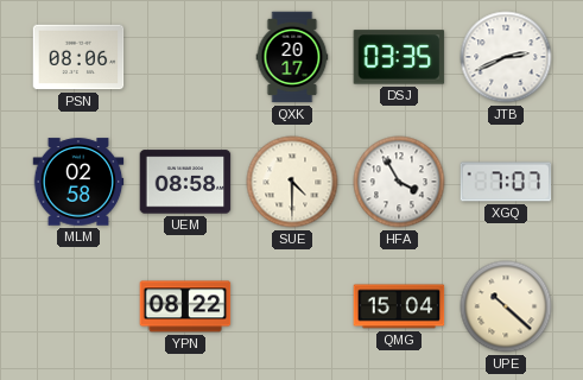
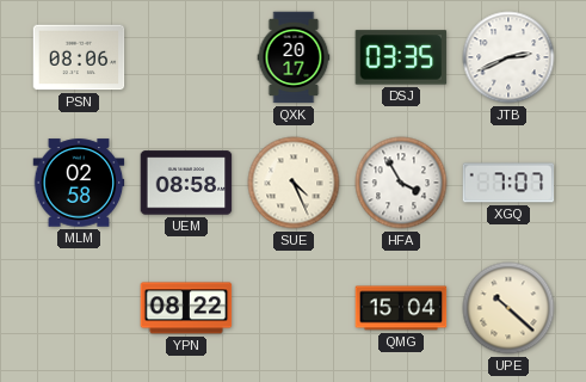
SUE: 4:30 -> 4:26
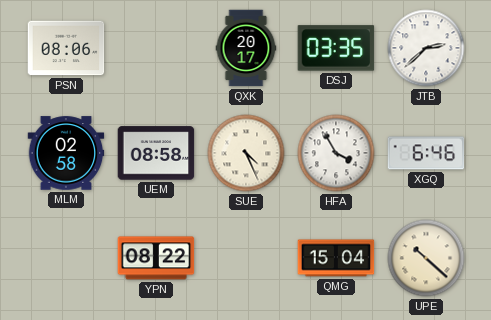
JTB: 2:41 -> 2:38
XGQ: 7:07 -> 6:46
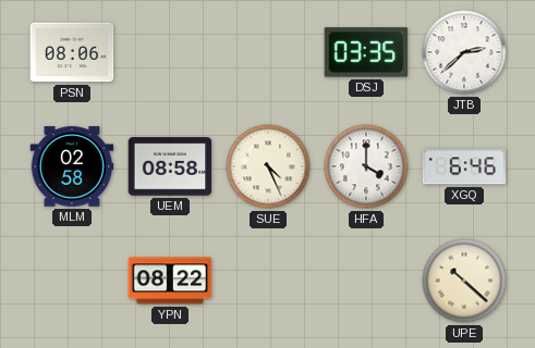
QXK: 20:17 -> none
HFA: 3:55 -> 4:00
QMG: 15:04 -> none
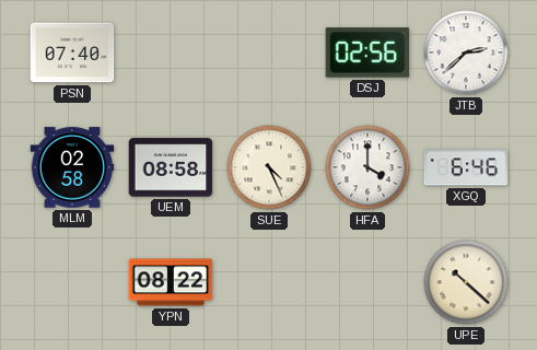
PSN: 08:06 -> 07:40
DSJ: 03:35 -> 02:56
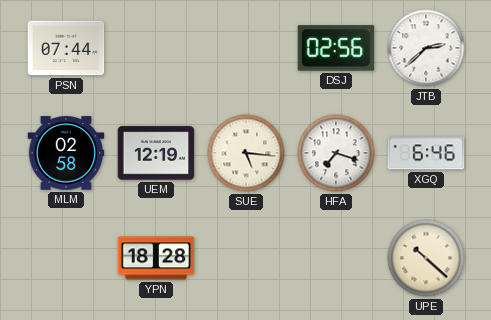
PSN: 07:40 -> 07:44
UEM: 08:58 -> 12:19
SUE: 4:26 -> 5:16
HFA: 4:00 -> 7:18
YPN: 08:22 -> 18:28
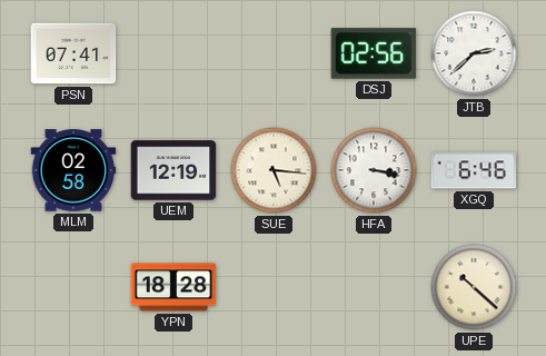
PSN: 07:44 -> 07:41
HFA: 7:18 -> 3:17
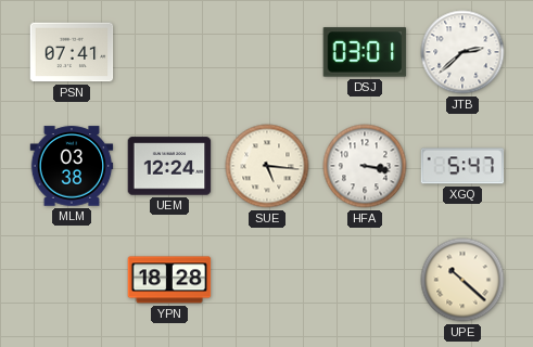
DSJ: 02:56 -> 03:01
MLM: 02:58 -> 03:38
UEM: 12:19 -> 12:24
XGQ: 6:46 -> 5:47
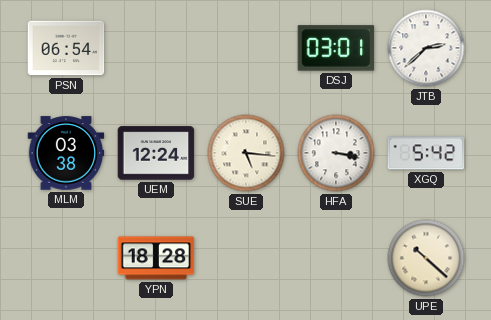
PSN: 07:41 -> 06:54
XGQ: 5:47 -> 5:42
